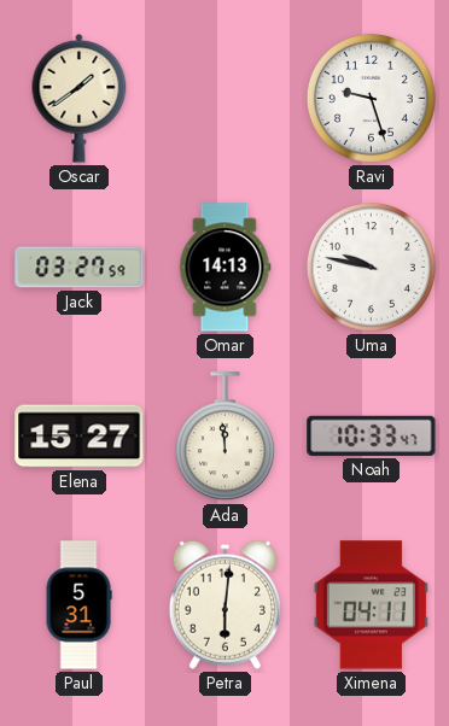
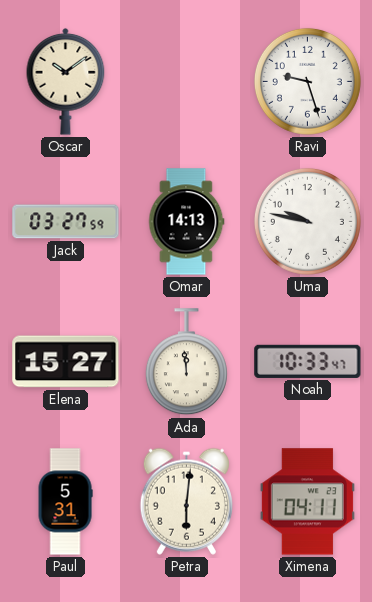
Oscar: 1:39 -> 10:09
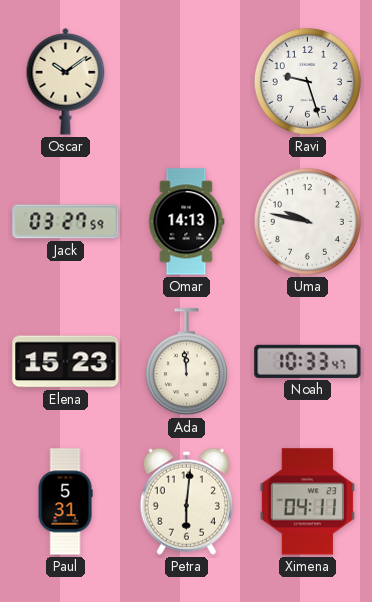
Elena: 15:27 -> 15:23
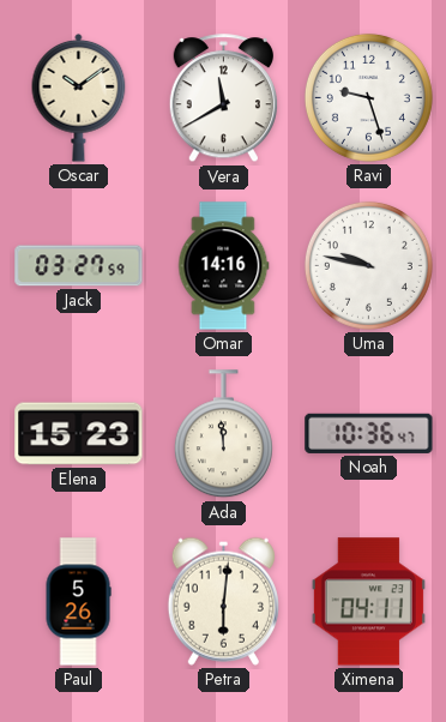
Vera: none -> 11:40
Omar: 14:13 -> 14:16
Noah: 10:33 -> 10:36
Paul: 5:31 -> 5:26
